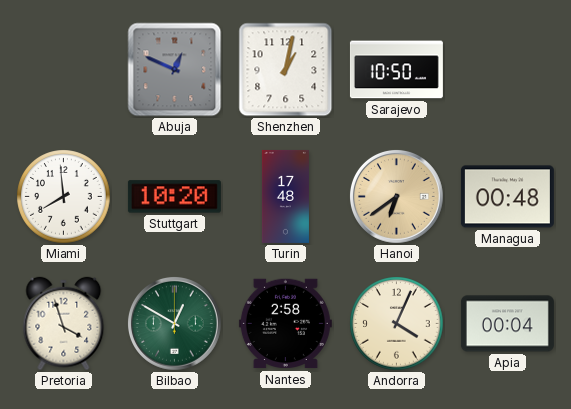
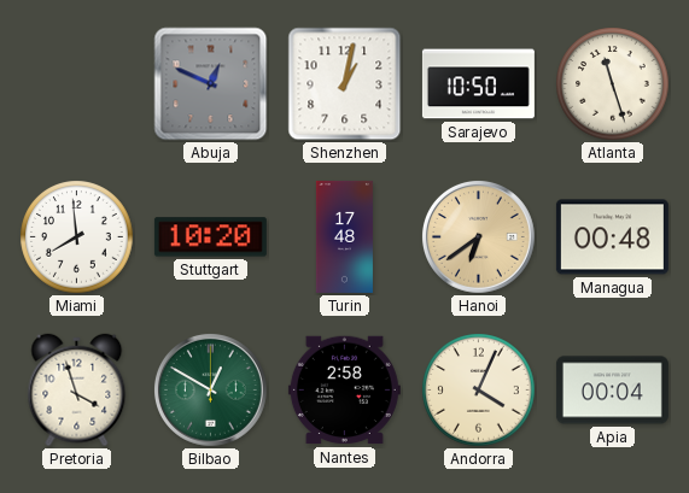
Atlanta: none -> 11:27
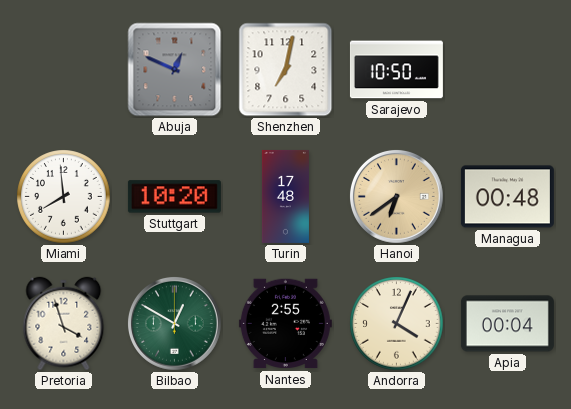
Shenzhen: 1:02 -> 7:02
Atlanta: 11:27 -> none
Nantes: 2:58 -> 2:55
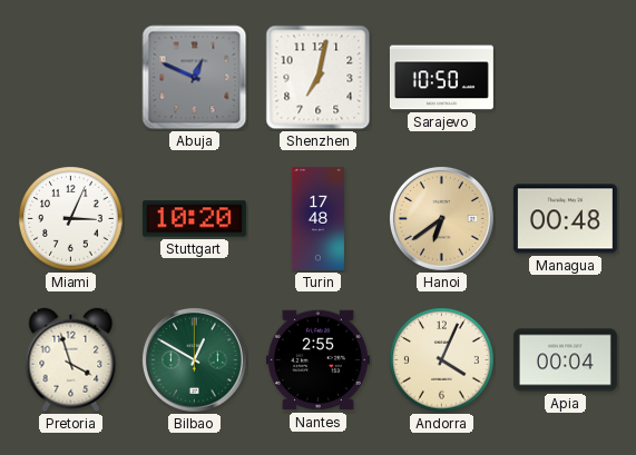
Miami: 7:59 -> 3:04
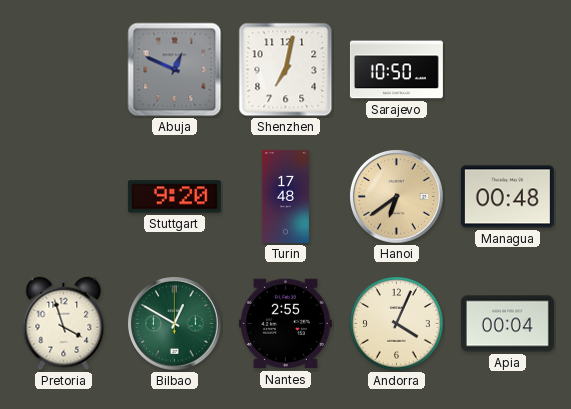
Miami: 3:04 -> none
Stuttgart: 10:20 -> 9:20
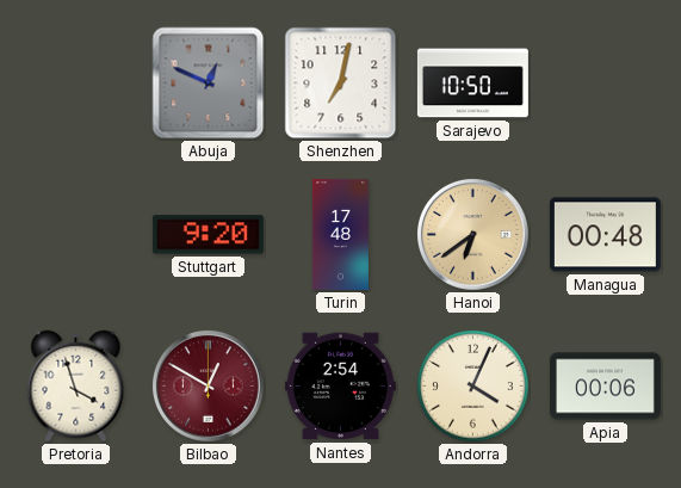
Bilbao dial: green -> burgundy
Nantes: 2:55 -> 2:54
Apia: 00:04 -> 00:06
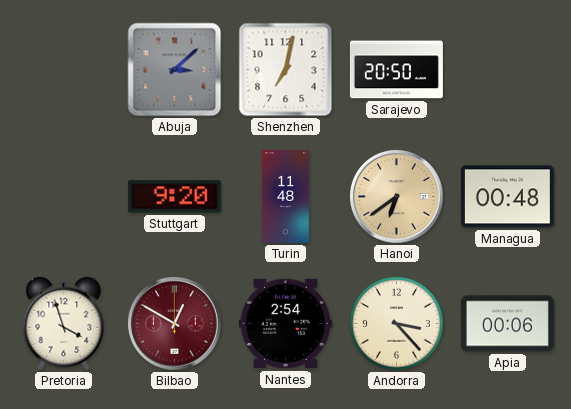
Abuja: 12:49 -> 3:08
Sarajevo: 10:50 -> 20:50
Turin: 17:48 -> 11:48
Andorra: 4:04 -> 3:23
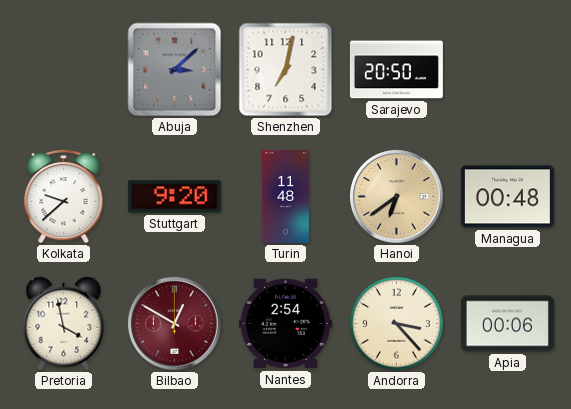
Kolkata: none -> 9:38
Pretoria: 3:57 -> 3:58
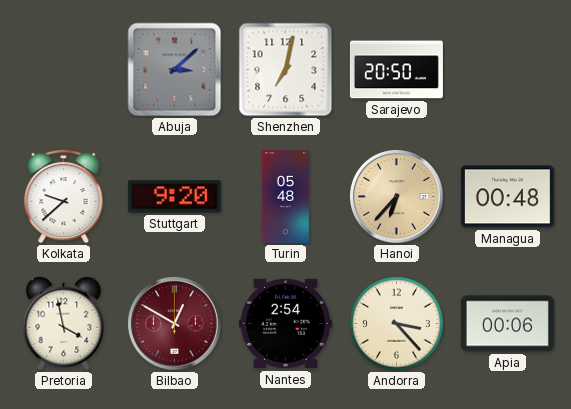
Turin: 11:48 -> 05:48
Hanoi: 6:39 -> 6:37
